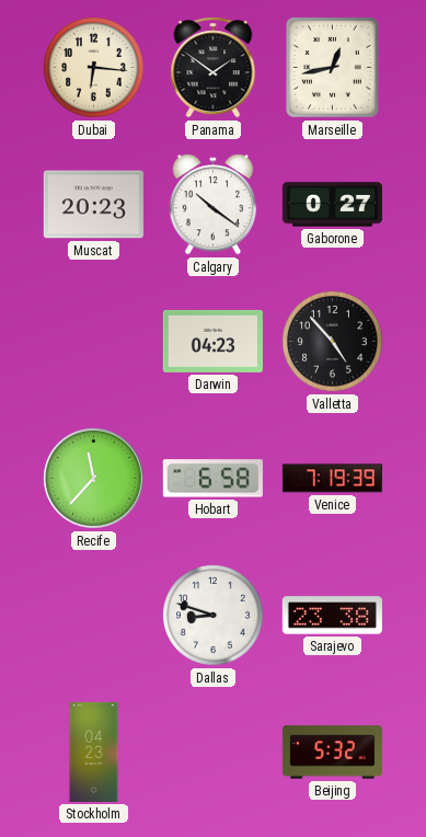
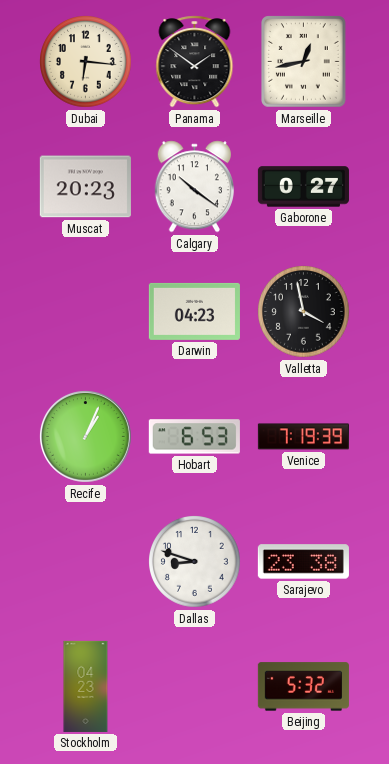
Valletta: 4:53 -> 3:58
Recife: 11:37 -> 1:04
Hobart: 6:58 -> 6:53
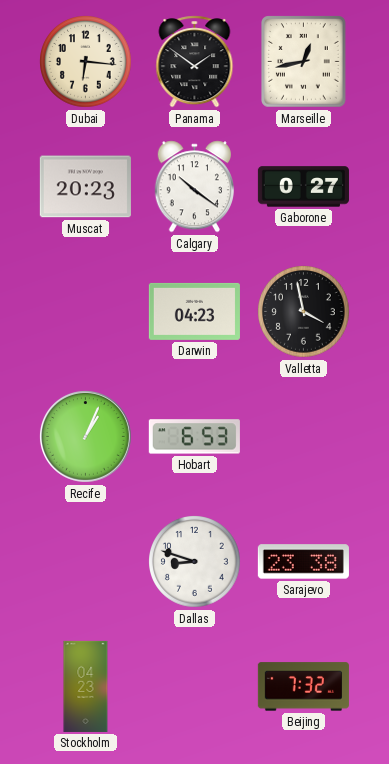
Venice: 7:19 -> none
Beijing: 5:32 -> 7:32
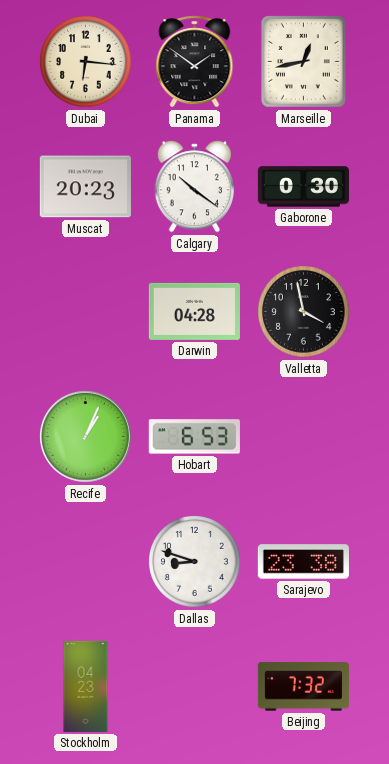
Gaborone: 0:27 -> 0:30
Darwin: 04:23 -> 04:28
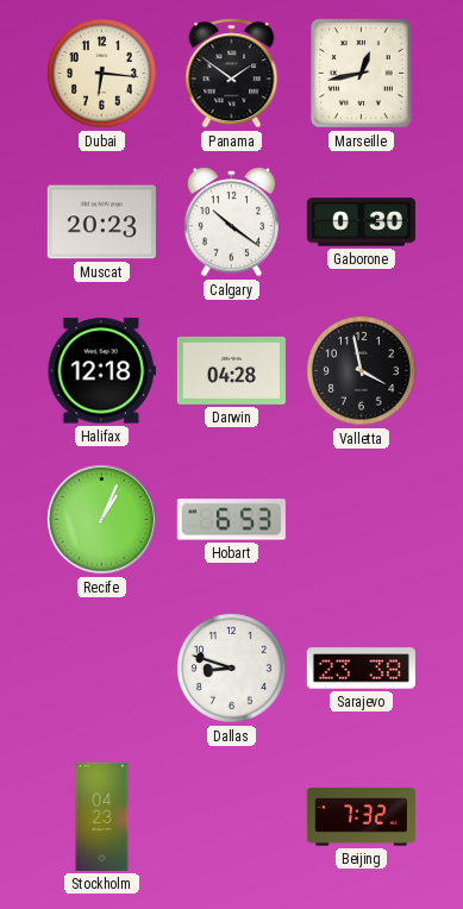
Halifax: none -> 12:18
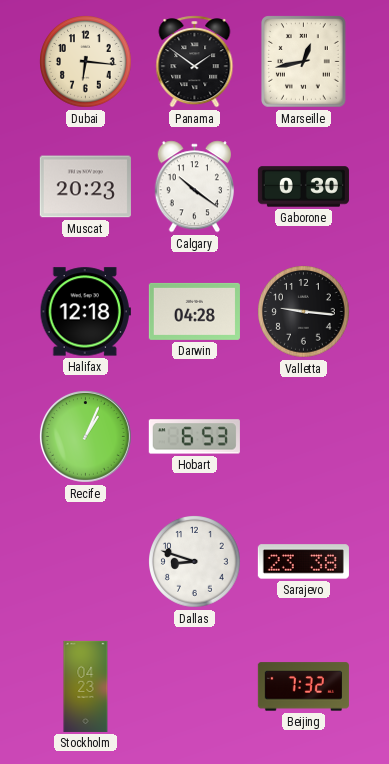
Valletta: 3:58 -> 9:16
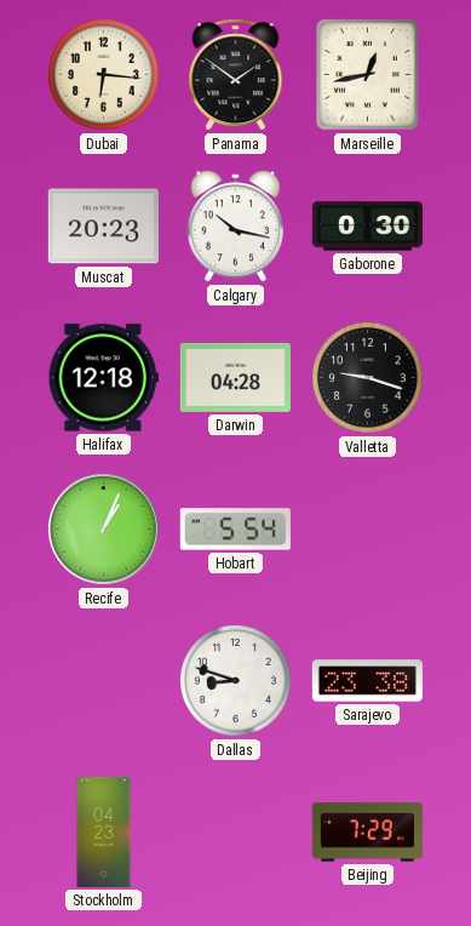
Calgary: 10:21 -> 10:17
Valletta: 9:16 -> 9:18
Hobart: 6:53 -> 5:54
Beijing: 7:32 -> 7:29
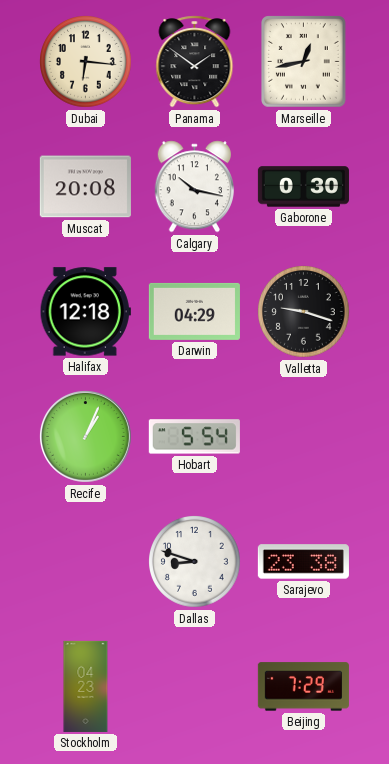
Muscat: 20:23 -> 20:08
Darwin: 04:28 -> 04:29
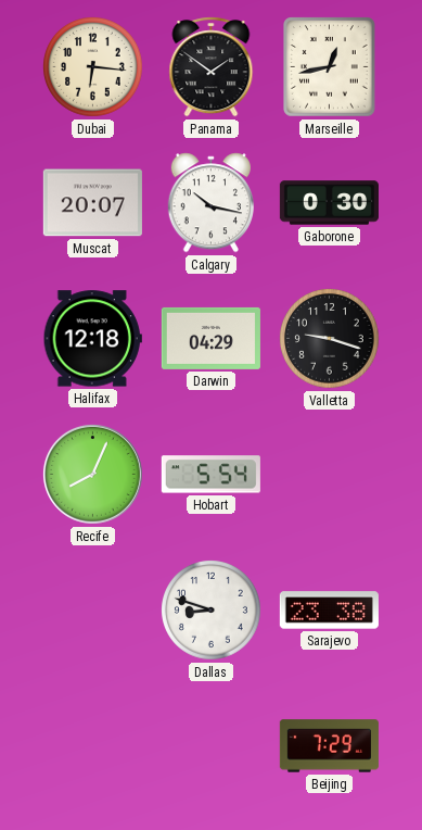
Muscat: 20:08 -> 20:07
Recife: 1:04 -> 8:04
Stockholm: 04:23 -> none
